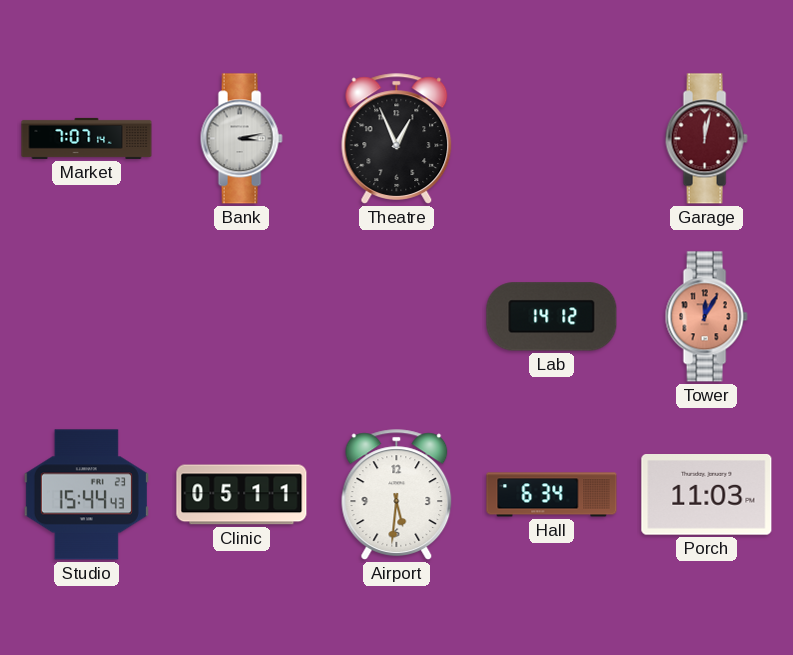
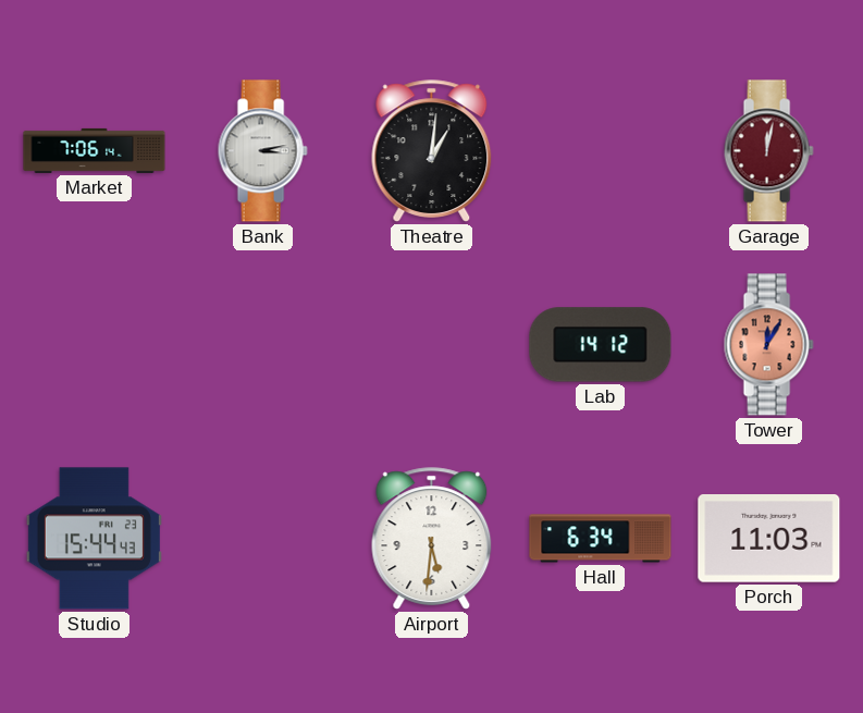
Market: 7:07 -> 7:06
Theatre: 12:56 -> 1:01
Clinic: 05:11 -> none
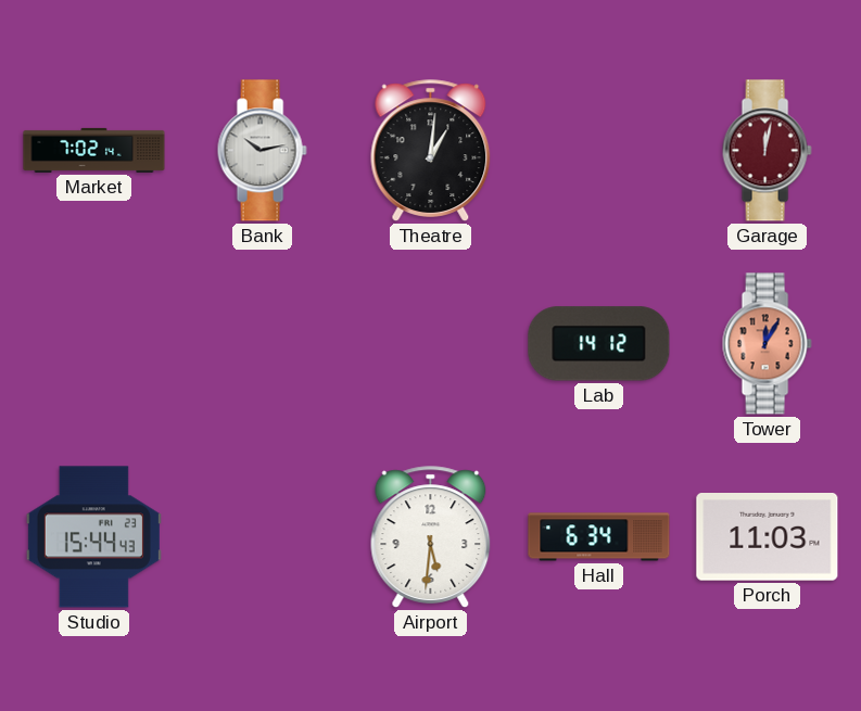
Market: 7:06 -> 7:02
Bank: 3:13 -> 10:13
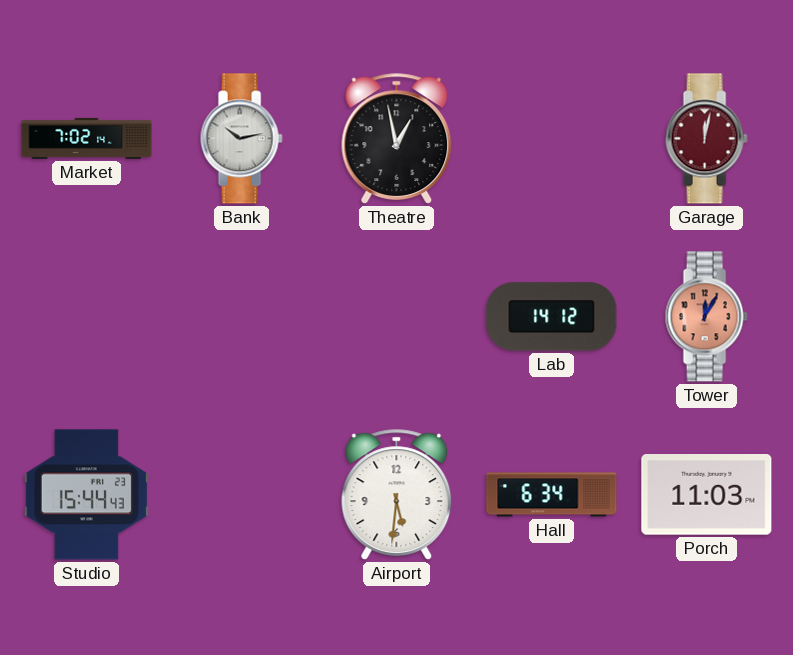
Theatre: 1:01 -> 12:58
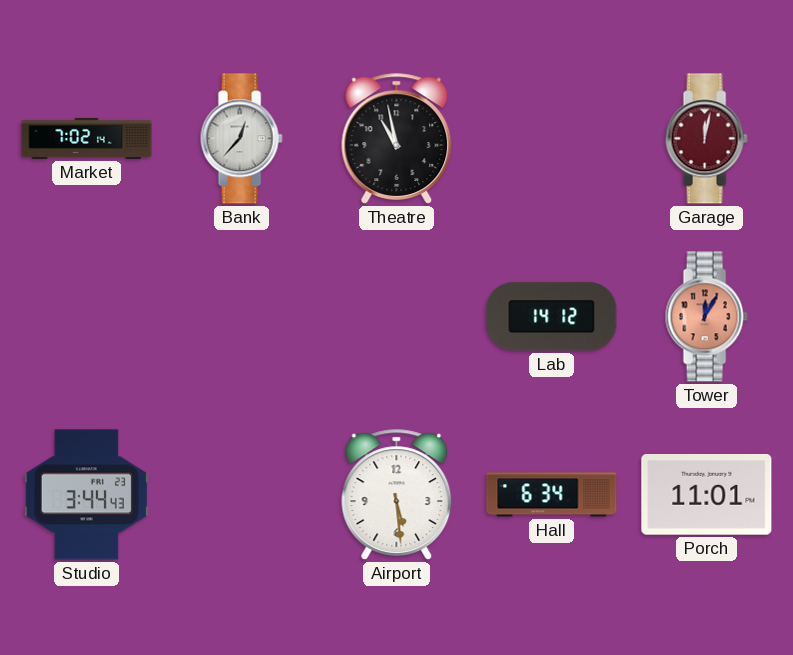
Bank: 10:13 -> 12:37
Theatre: 12:58 -> 10:58
Studio: 15:44 -> 3:44
Airport: 5:31 -> 5:29
Porch: 11:03 -> 11:01
